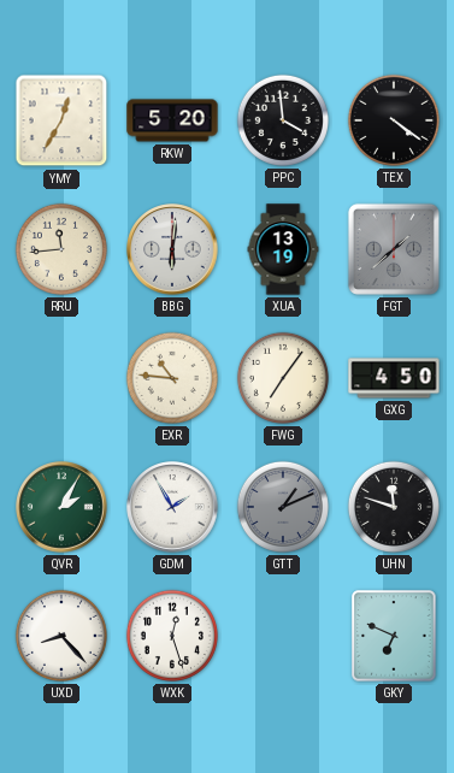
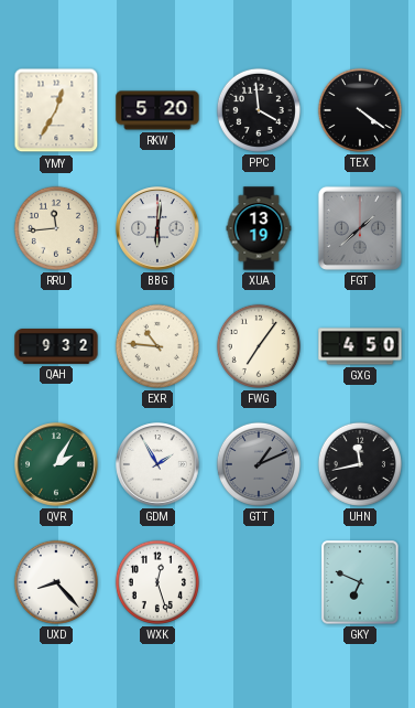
QAH: none -> 9:32
UHN: 11:48 -> 11:43
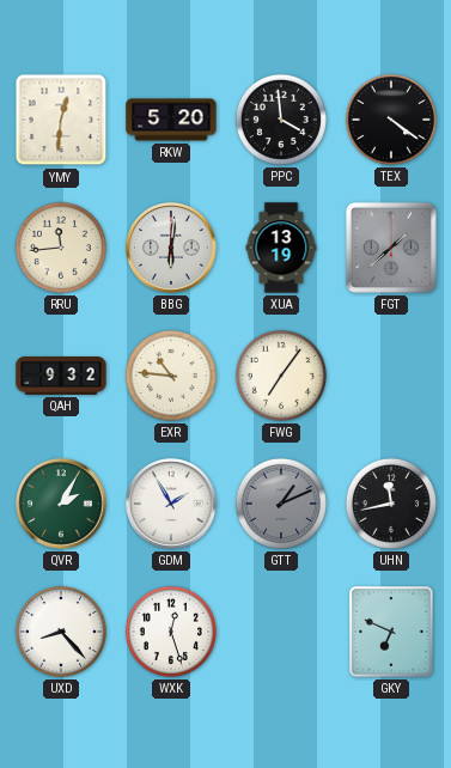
YMY: 12:35 -> 12:31
GXG: 4:50 -> none
